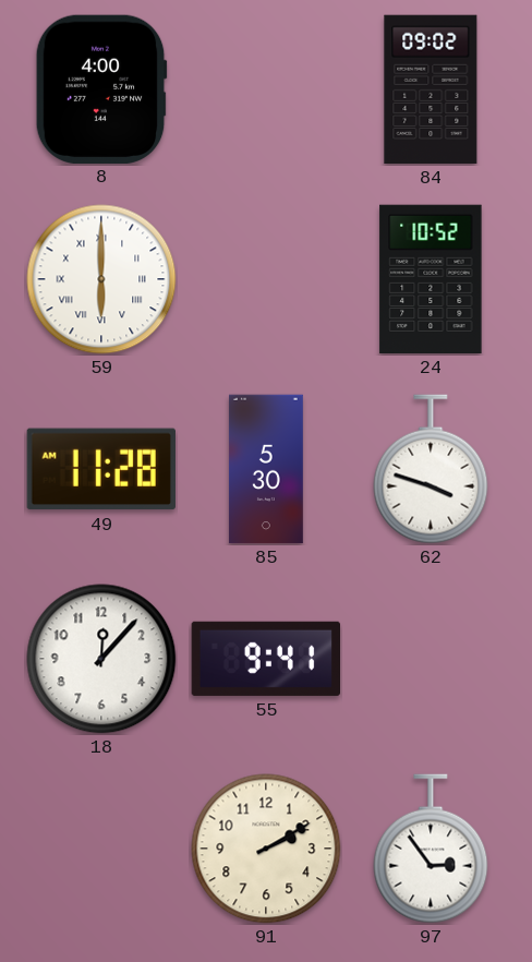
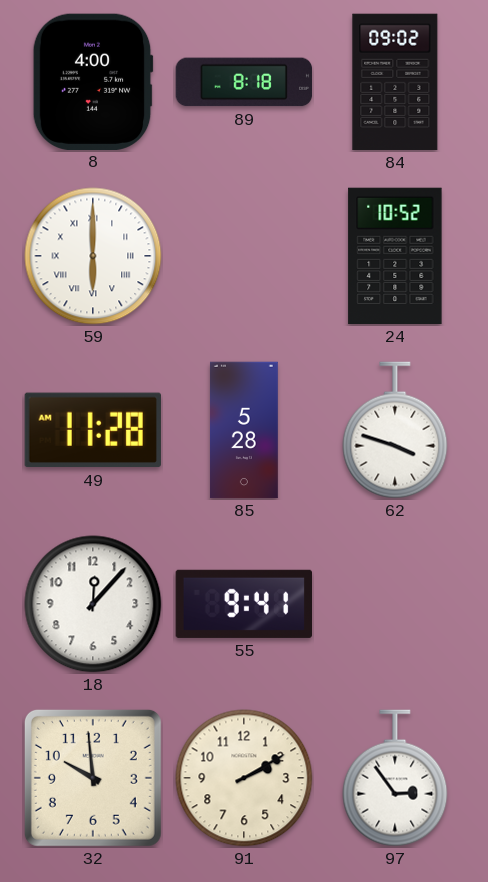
89: none -> 8:18
85: 5:30 -> 5:28
32: none -> 9:59
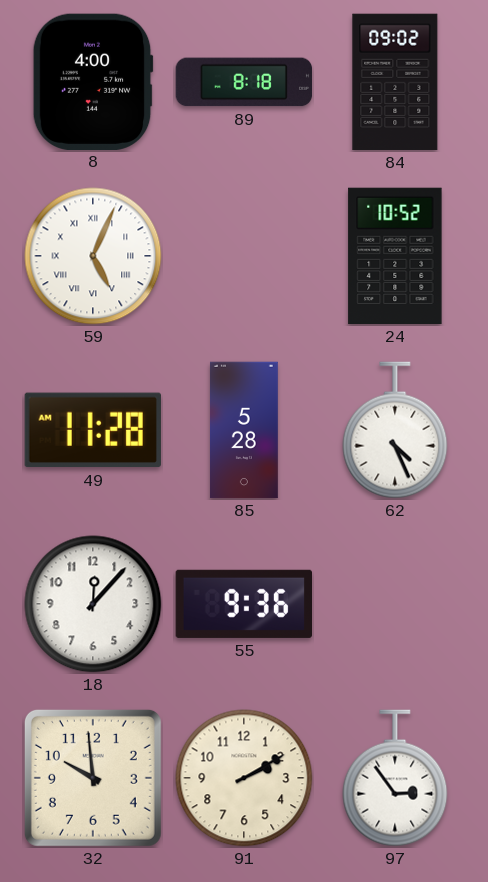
59: 6:00 -> 5:04
62: 3:48 -> 4:26
55: 9:41 -> 9:36
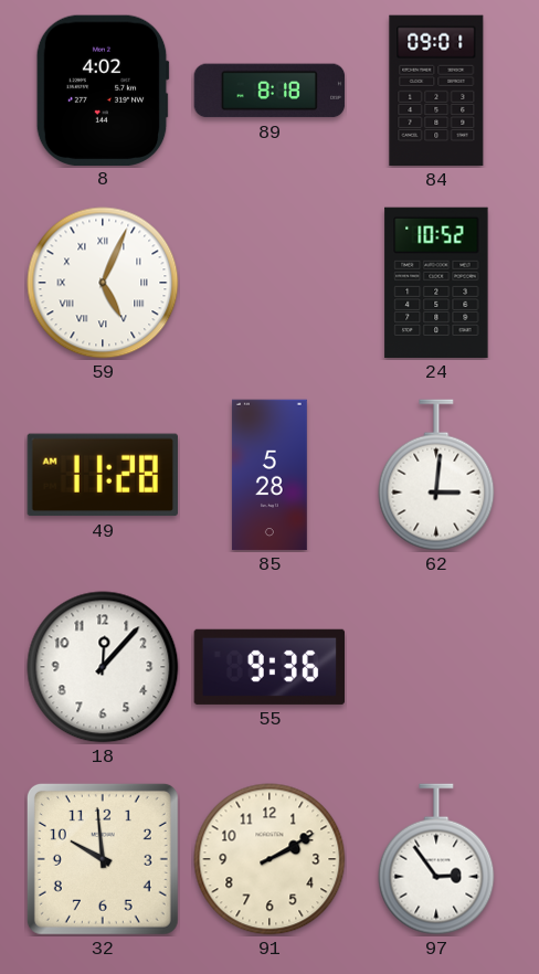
8: 4:00 -> 4:02
84: 09:02 -> 09:01
62: 4:26 -> 3:01
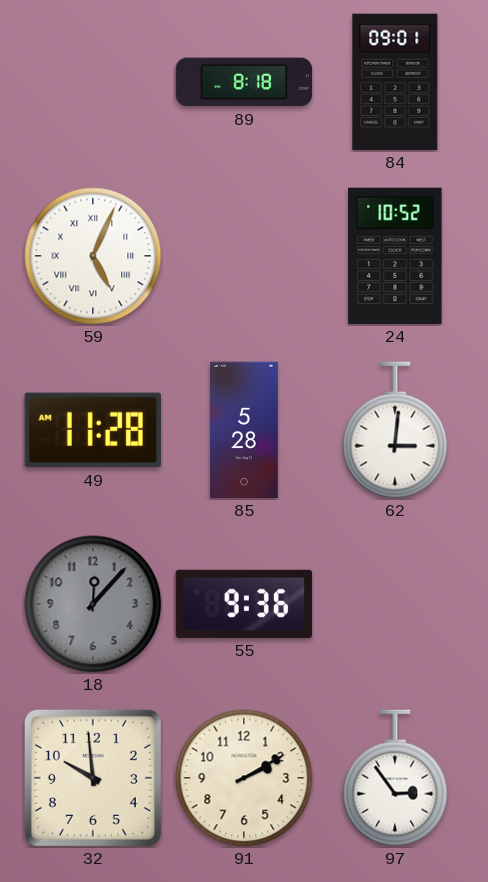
8: 4:02 -> none
18 dial: white -> grey
